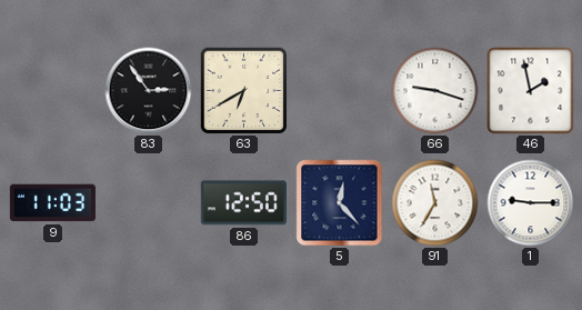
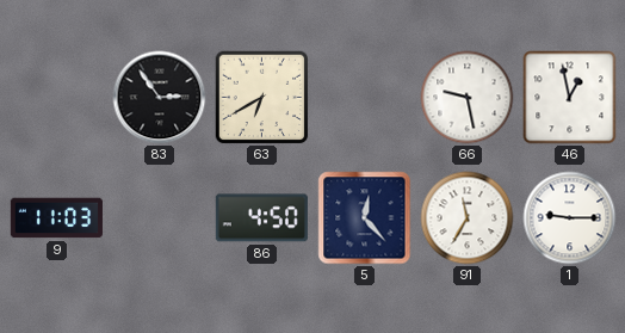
66: 9:18 -> 9:28
46: 1:58 -> 12:58
86: 12:50 -> 4:50
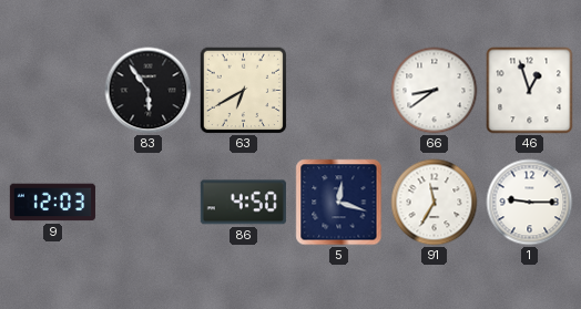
83: 2:54 -> 5:54
66: 9:28 -> 8:39
46: 12:58 -> 12:57
9: 11:03 -> 12:03
5: 12:23 -> 12:18
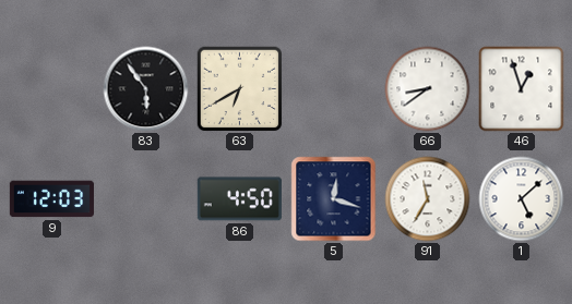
1: 9:15 -> 5:08
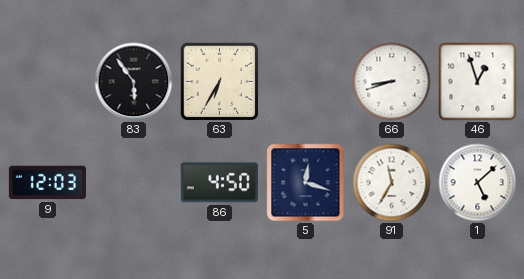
63: 6:40 -> 6:35
66: 8:39 -> 8:42
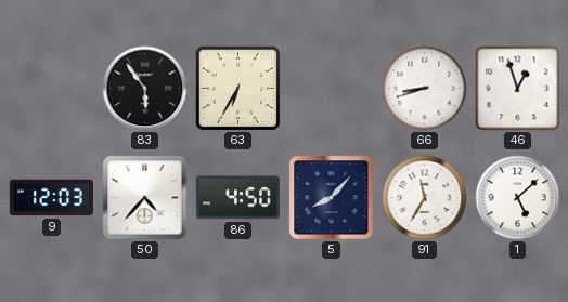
50: none -> 4:37
5: 12:18 -> 8:07
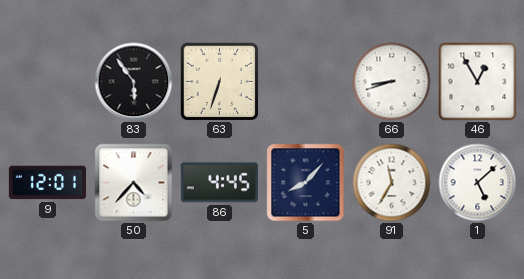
63: 6:35 -> 6:33
46: 12:57 -> 12:55
9: 12:03 -> 12:01
86: 4:50 -> 4:45
